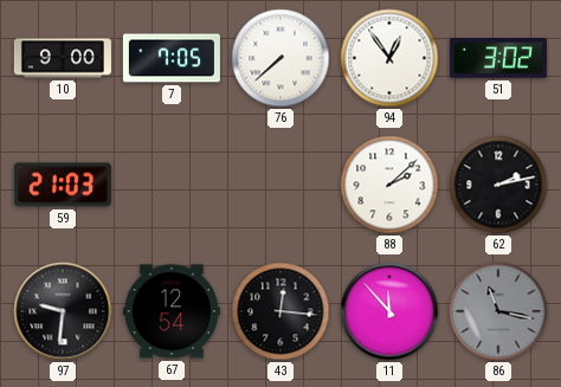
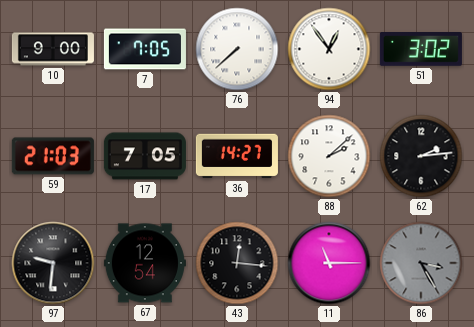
17: none -> 7:05
36: none -> 14:27
62: 2:13 -> 2:14
11: 11:53 -> 11:15
86: 11:17 -> 3:25
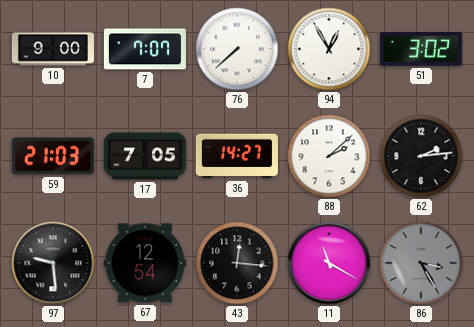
7: 7:05 -> 7:07
94: 12:54 -> 12:55
97: 9:31 -> 9:29
11: 11:15 -> 11:20
